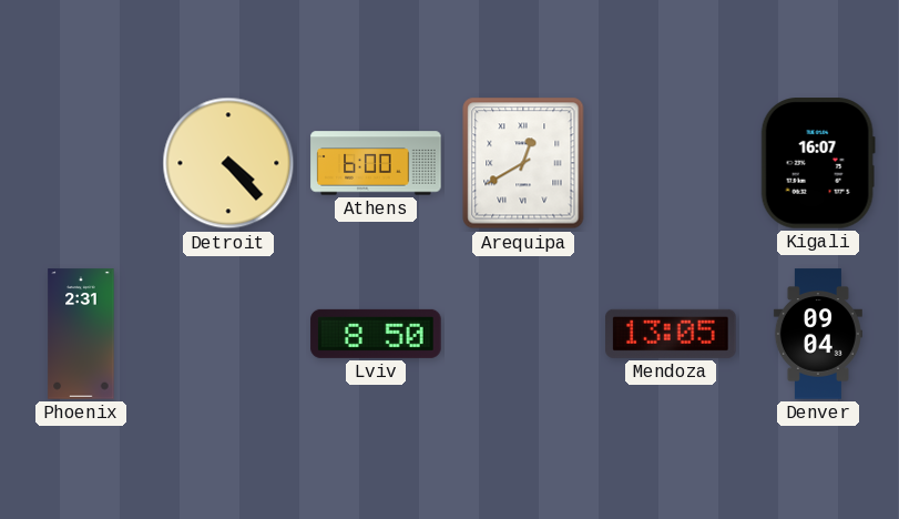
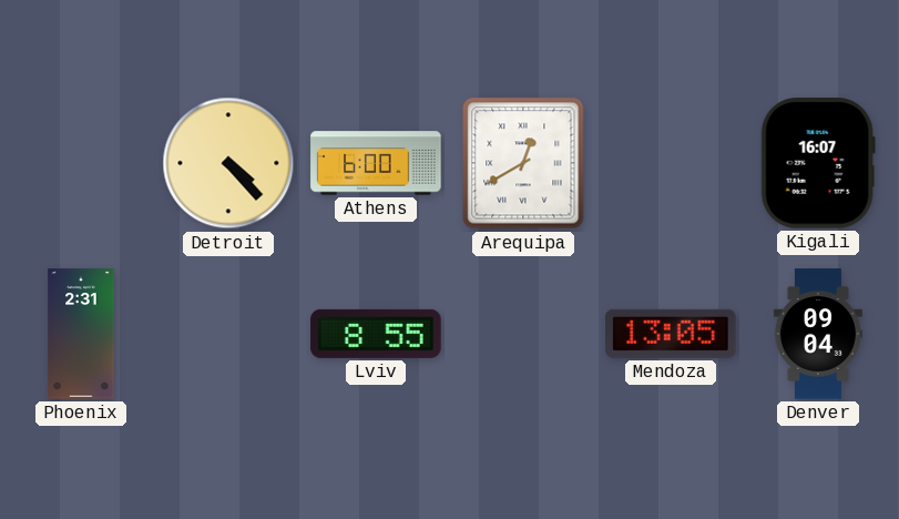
Lviv: 8:50 -> 8:55
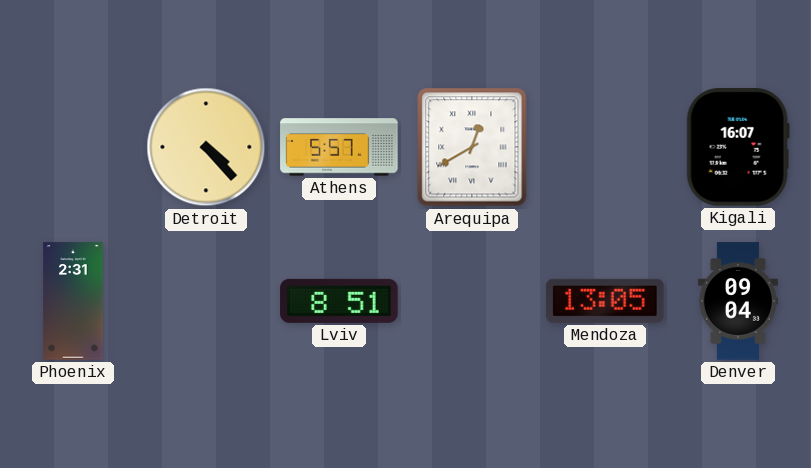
Athens: 6:00 -> 5:57
Lviv: 8:55 -> 8:51
